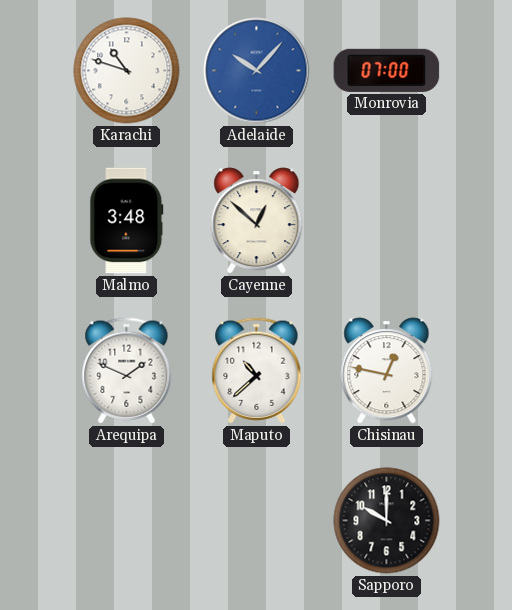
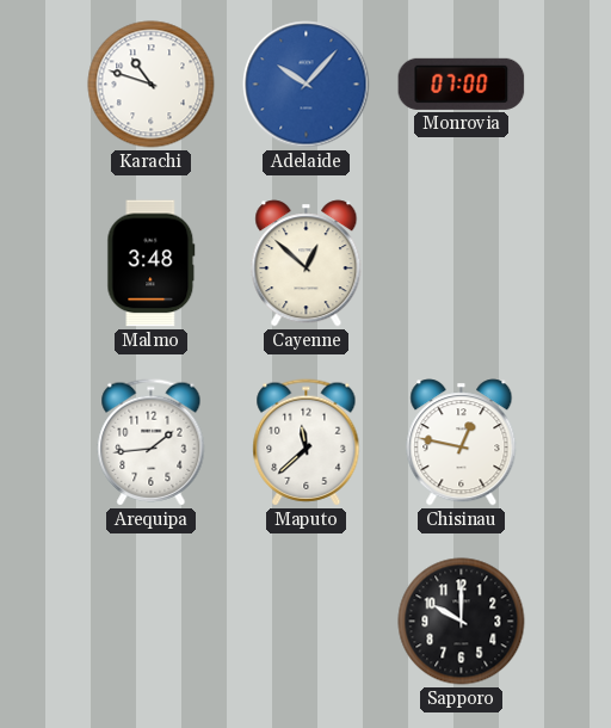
Arequipa: 1:49 -> 1:44
Maputo: 10:38 -> 11:38
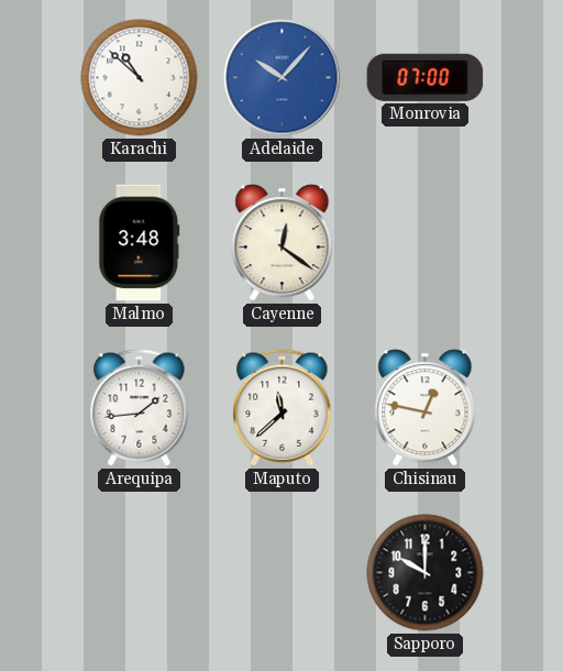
Karachi: 10:48 -> 10:52
Cayenne: 12:52 -> 12:21
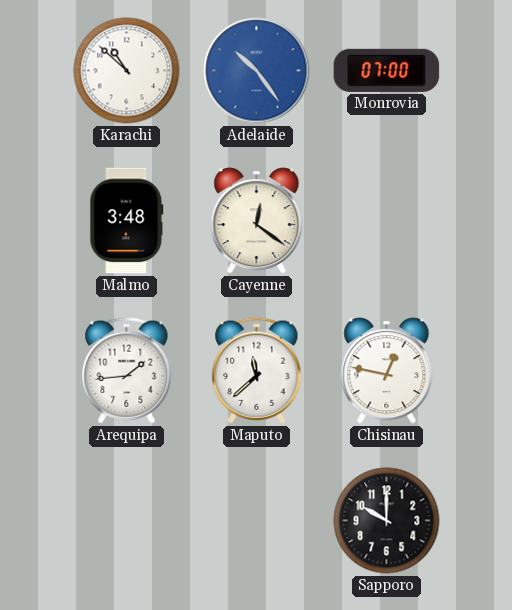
Adelaide: 10:07 -> 10:24
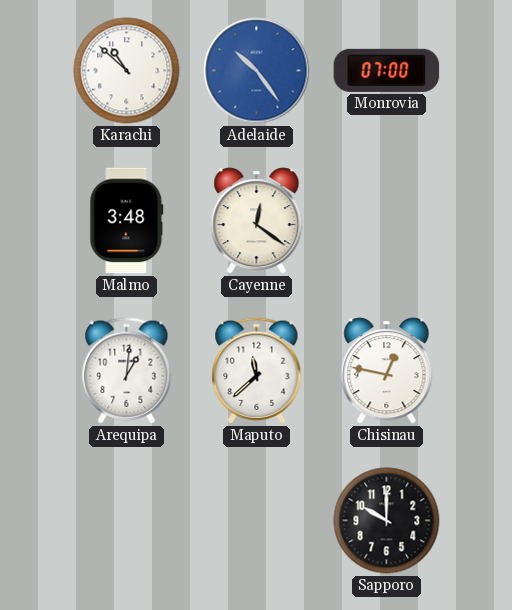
Arequipa: 1:44 -> 1:01
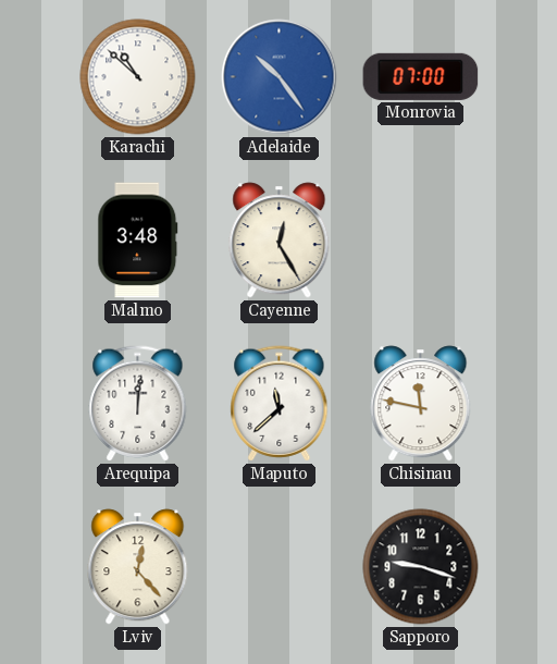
Cayenne: 12:21 -> 12:25
Arequipa: 1:01 -> 12:01
Chisinau: 12:47 -> 11:47
Lviv: none -> 12:23
Sapporo: 10:00 -> 9:18
